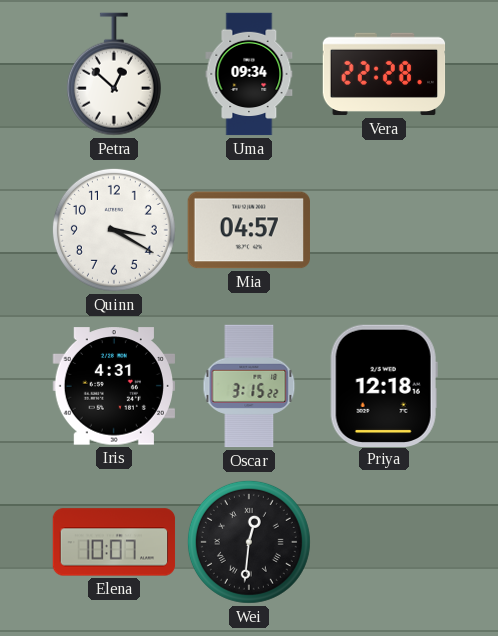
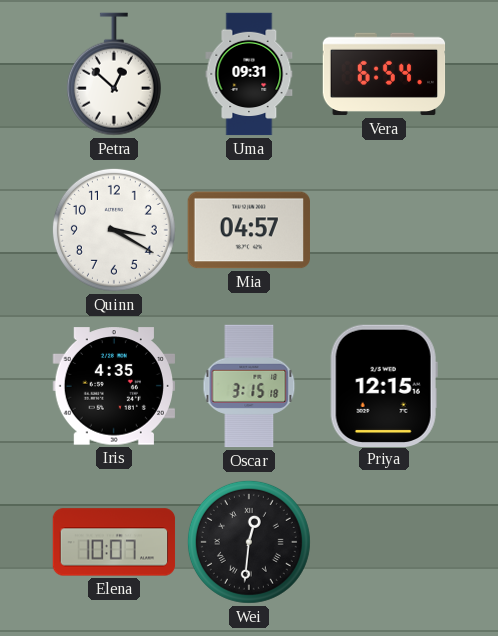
Uma: 09:34 -> 09:31
Vera: 22:28 -> 6:54
Iris: 4:31 -> 4:35
Oscar: 3:15:22 -> 3:15:18
Priya: 12:18 -> 12:15
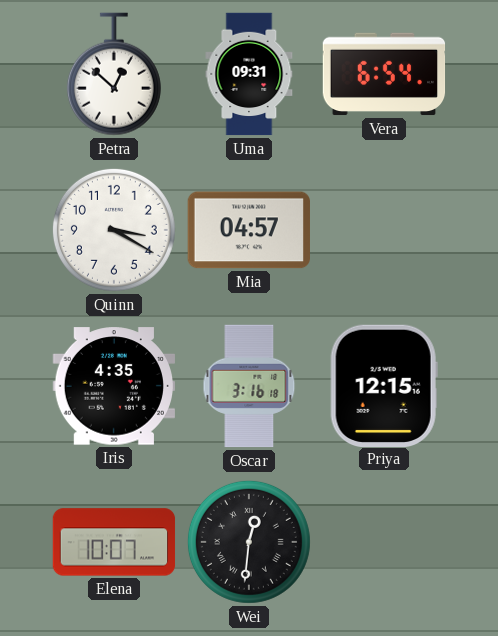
Oscar: 3:15 -> 3:16
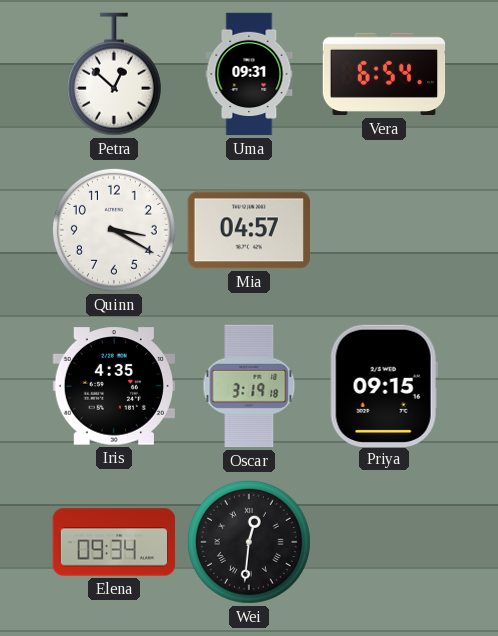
Oscar: 3:16 -> 3:19
Priya: 12:15 -> 09:15
Elena: 10:07 -> 09:34
